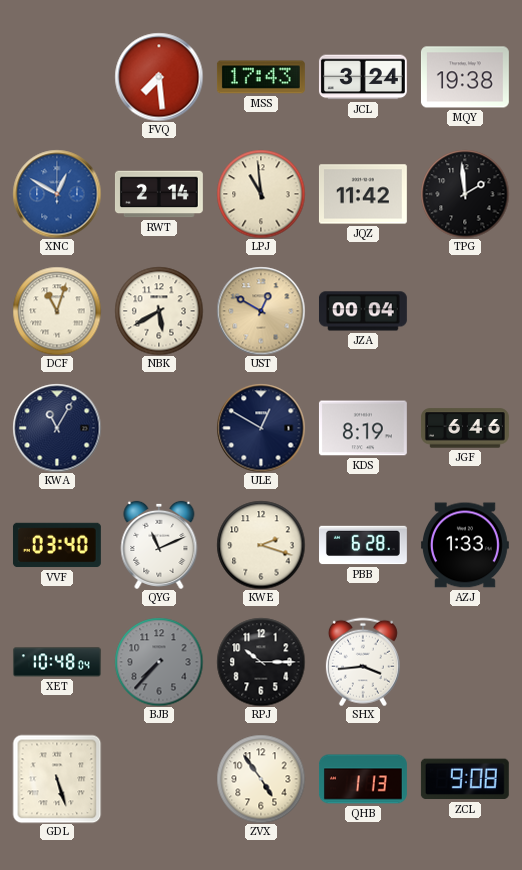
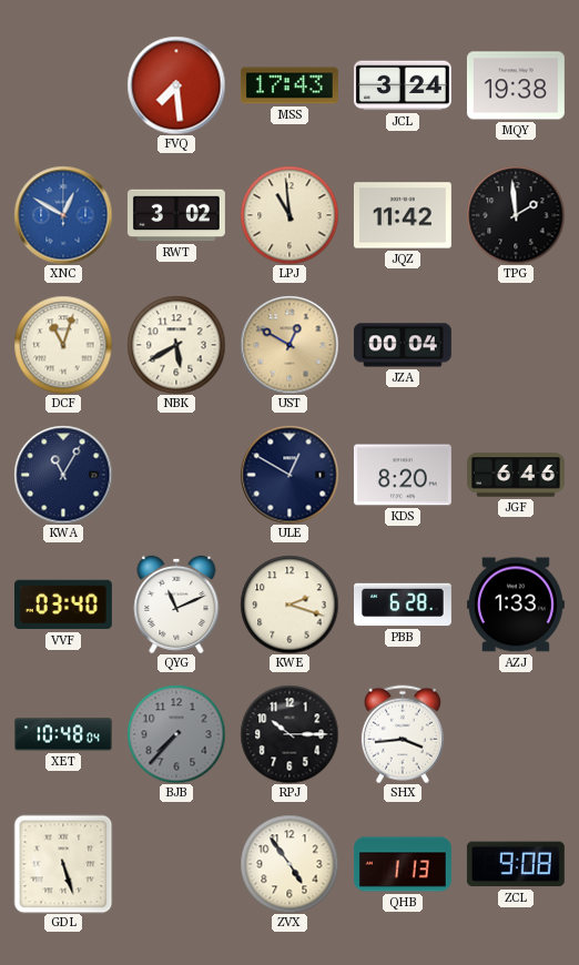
RWT: 2:14 -> 3:02
KDS: 8:19 -> 8:20
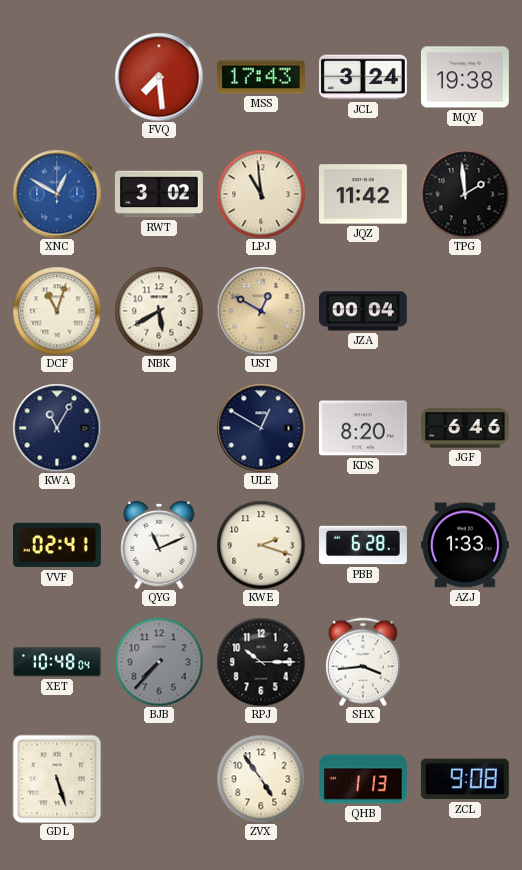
VVF: 03:40 -> 02:41
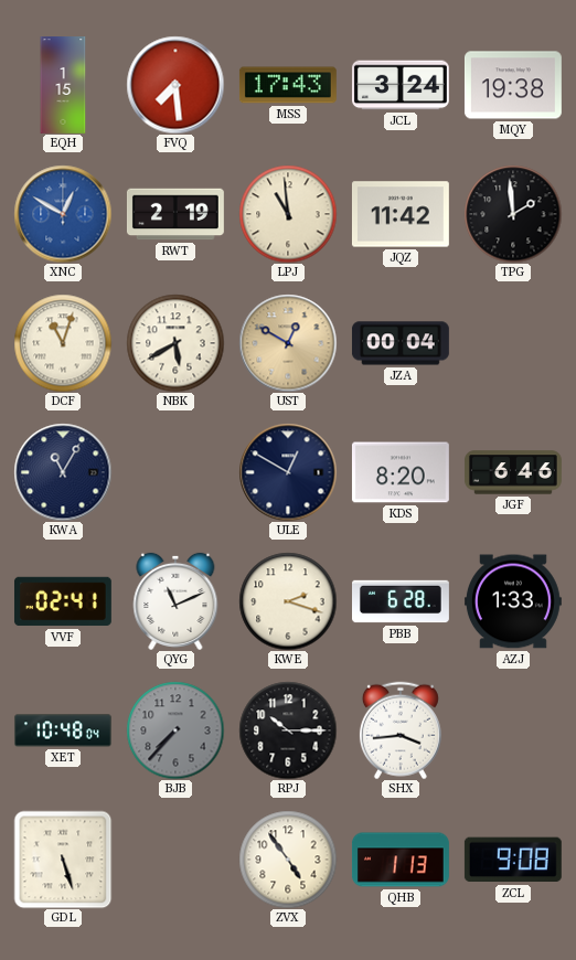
EQH: none -> 1:15
RWT: 3:02 -> 2:19
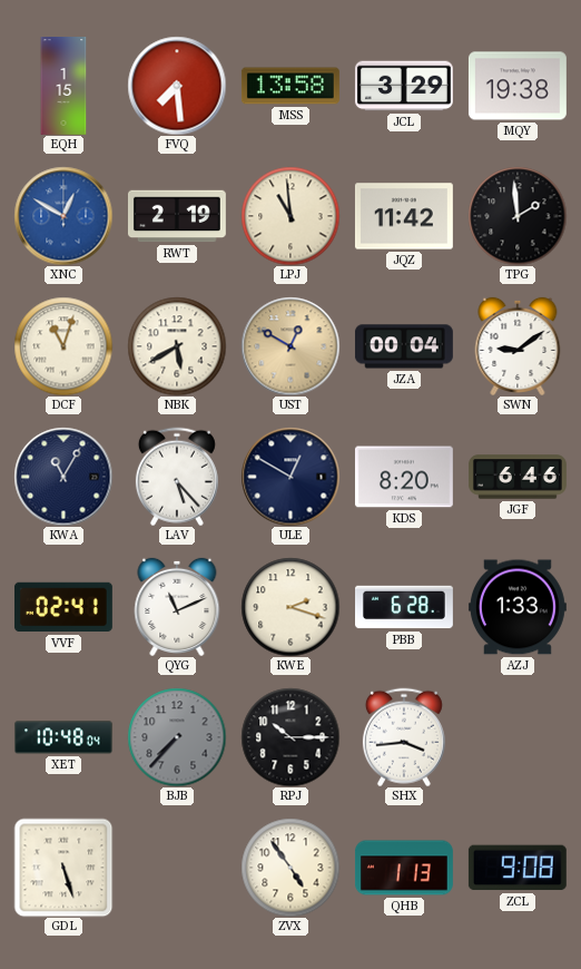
MSS: 17:43 -> 13:58
JCL: 3:24 -> 3:29
SWN: none -> 9:09
LAV: none -> 5:23
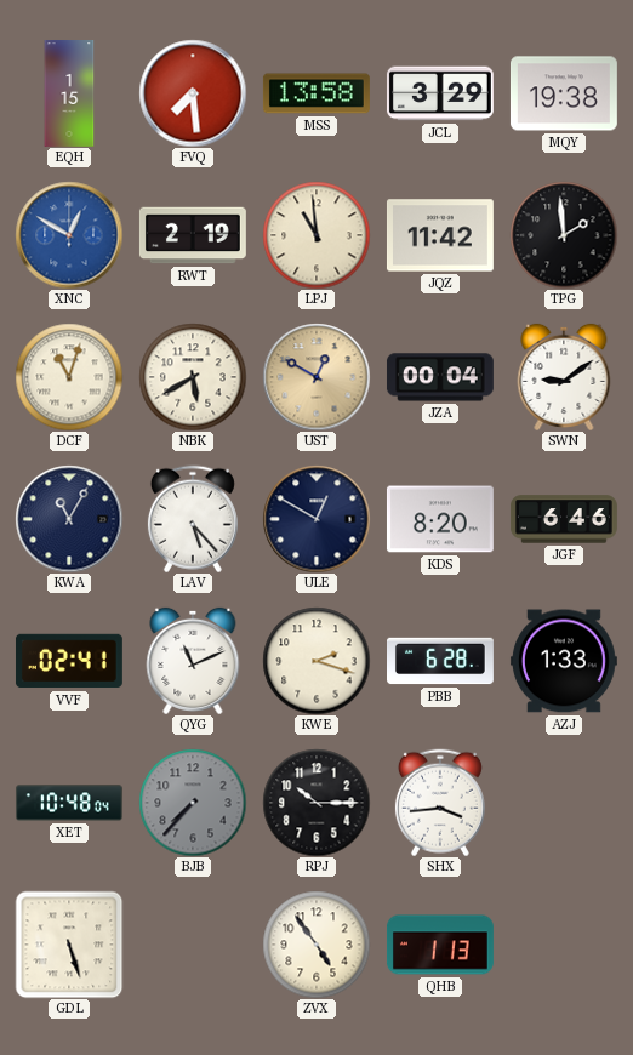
ZCL: 9:08 -> none
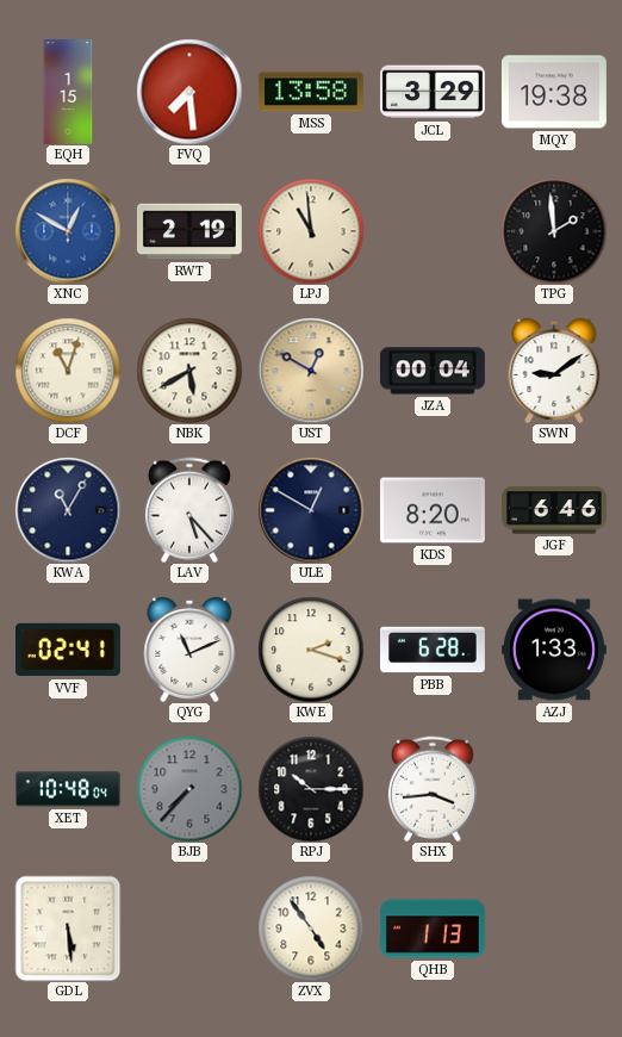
JQZ: 11:42 -> none
GDL: 5:27 -> 5:29
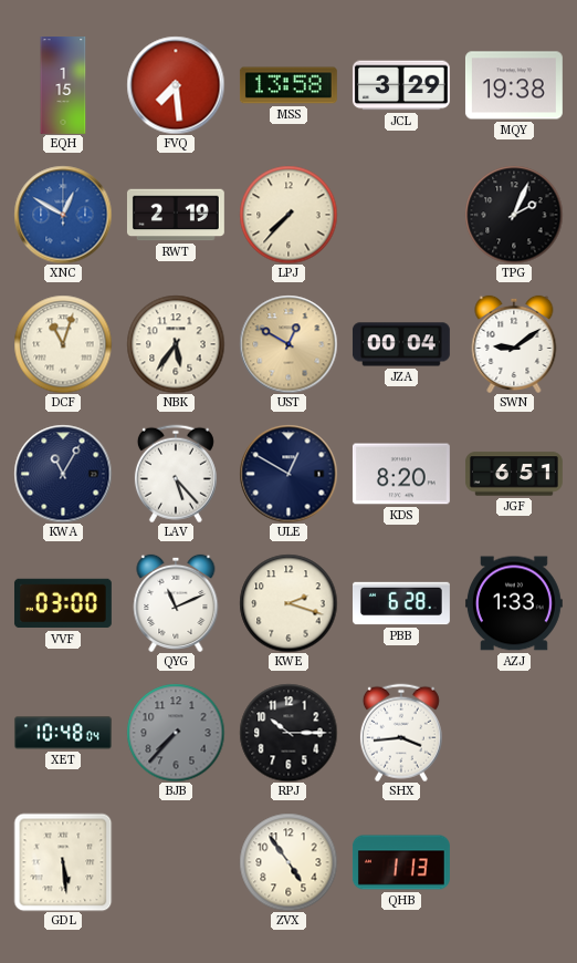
LPJ: 10:59 -> 7:37
TPG: 1:59 -> 2:04
NBK: 5:40 -> 5:36
JGF: 6:46 -> 6:51
VVF: 02:41 -> 03:00
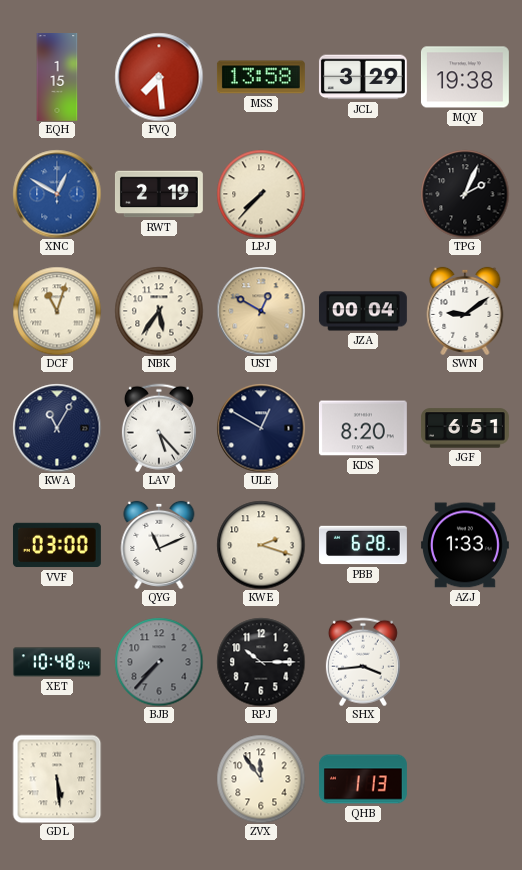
ZVX: 4:54 -> 11:54
